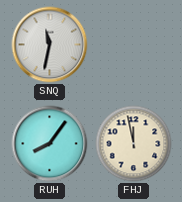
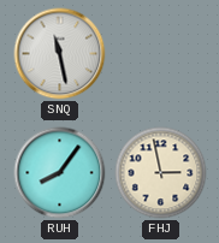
SNQ: 11:32 -> 11:28
FHJ: 11:58 -> 2:58
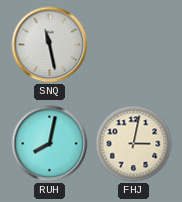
RUH: 8:06 -> 8:02
FHJ: 2:58 -> 3:02
